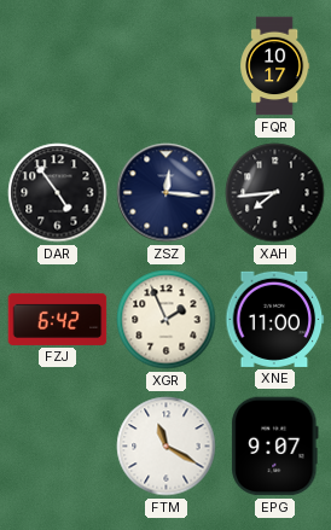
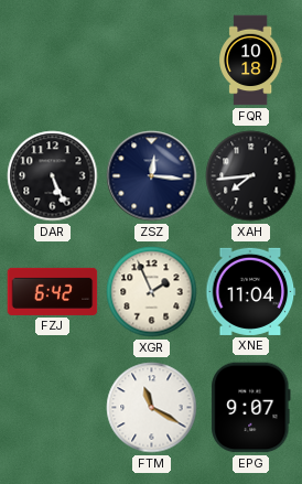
FQR: 10:17 -> 10:18
DAR: 4:54 -> 5:26
XNE: 11:00 -> 11:04
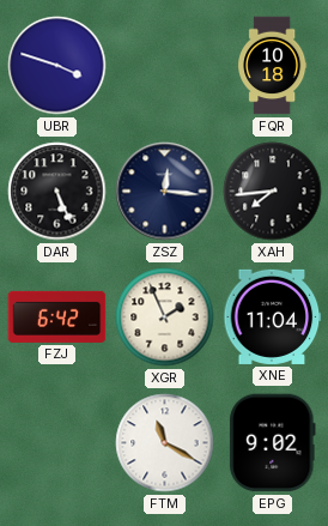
UBR: none -> 3:48
EPG: 9:07 -> 9:02
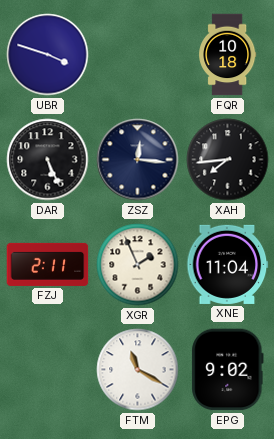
FZJ: 6:42 -> 2:11
